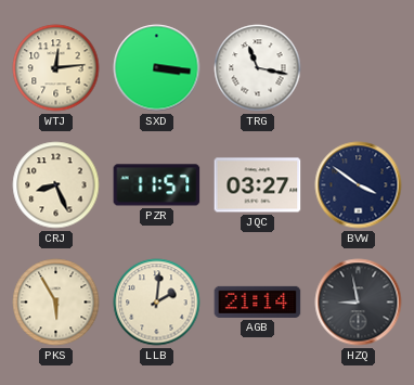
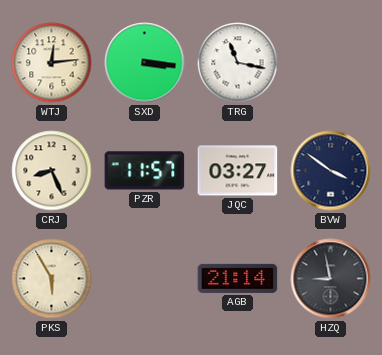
LLB: 2:01 -> none
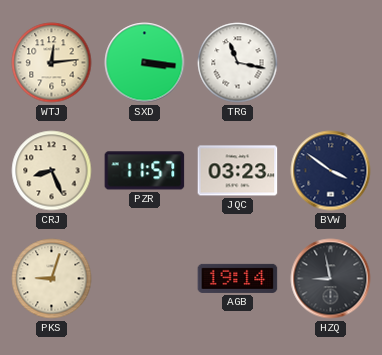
JQC: 03:27 -> 03:23
PKS: 5:55 -> 9:03
AGB: 21:14 -> 19:14
